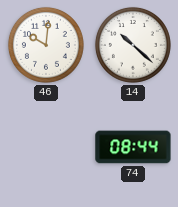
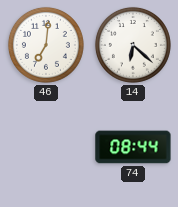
46: 10:01 -> 7:01
14: 10:22 -> 6:22
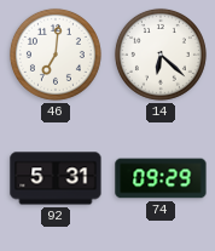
92: none -> 5:31
74: 08:44 -> 09:29
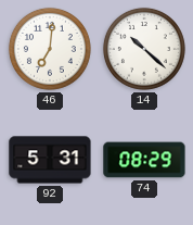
14: 6:22 -> 10:22
74: 09:29 -> 08:29
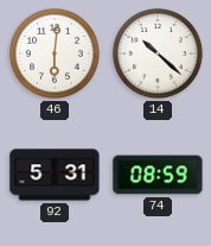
46: 7:01 -> 6:01
74: 08:29 -> 08:59
